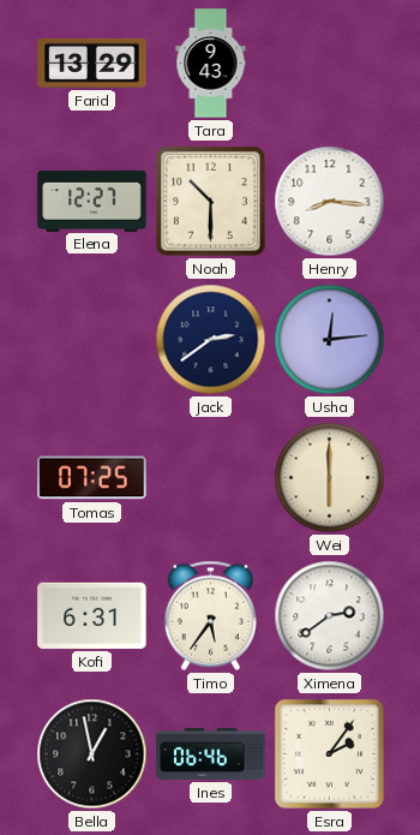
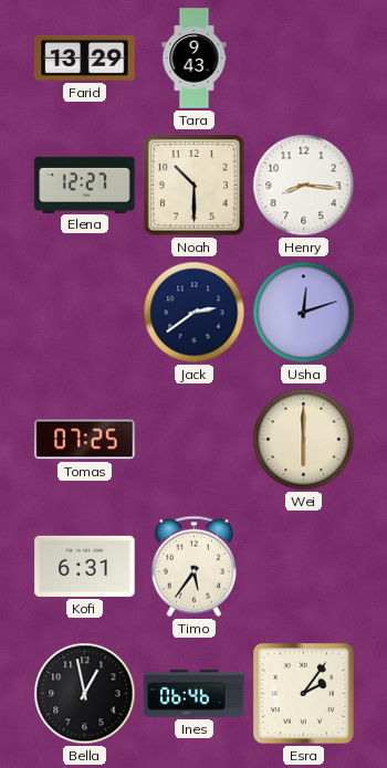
Usha: 12:14 -> 12:12
Ximena: 2:39 -> none
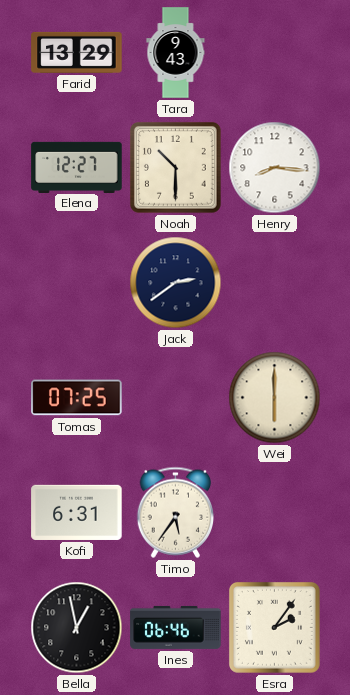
Usha: 12:12 -> none
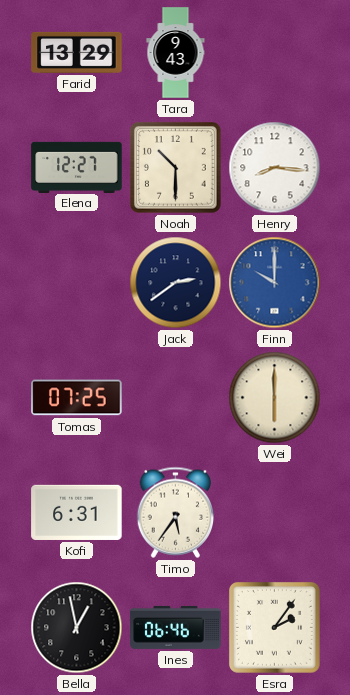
Finn: none -> 10:00
